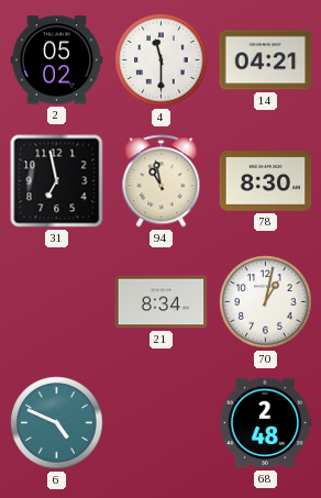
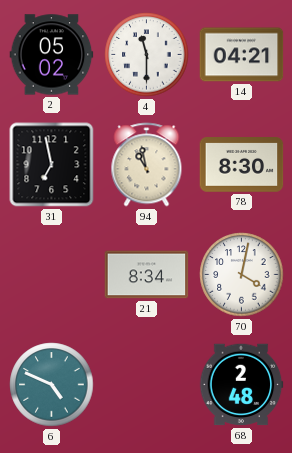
70: 1:02 -> 4:02
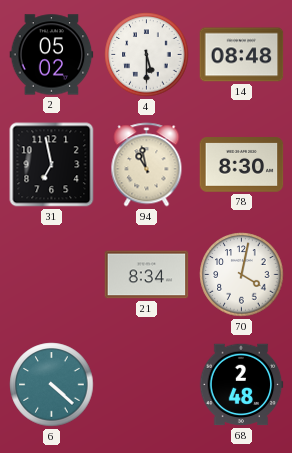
4: 11:30 -> 5:30
14: 04:21 -> 08:48
6: 4:49 -> 4:22
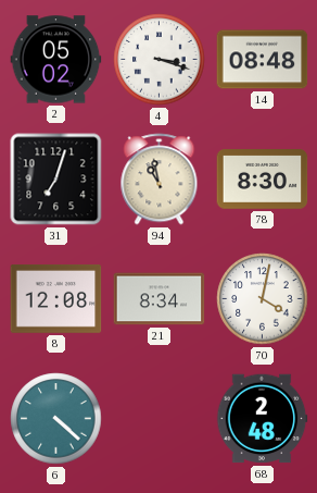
4: 5:30 -> 3:18
31: 6:58 -> 7:03
8: none -> 12:08
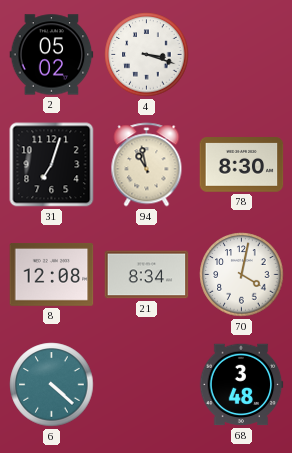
14: 08:48 -> none
68: 2:48 -> 3:48
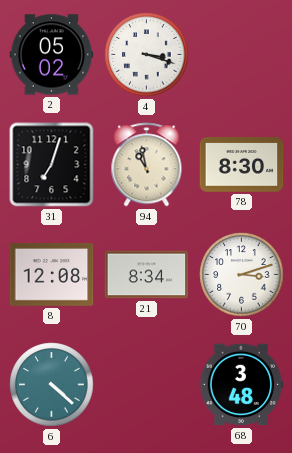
70: 4:02 -> 3:12
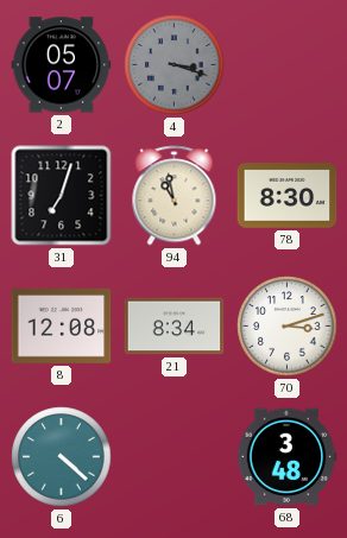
2: 05:02 -> 05:07
4 dial: white -> grey
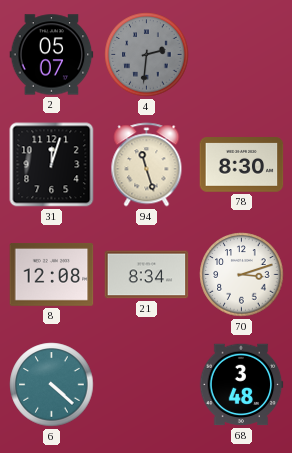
4: 3:18 -> 2:31
31: 7:03 -> 12:03
94: 10:58 -> 11:27
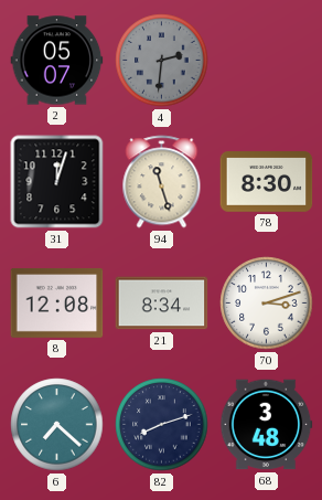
6: 4:22 -> 7:22
82: none -> 8:12
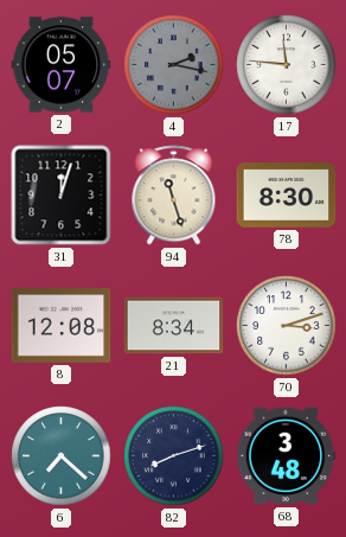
4: 2:31 -> 2:17
17: none -> 11:46
